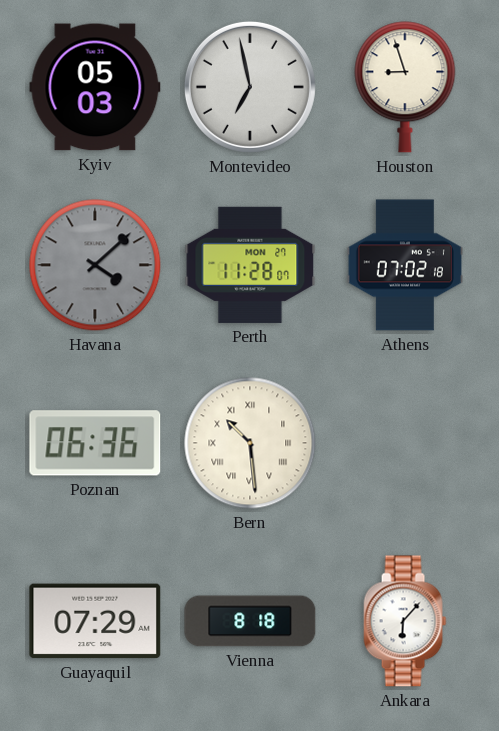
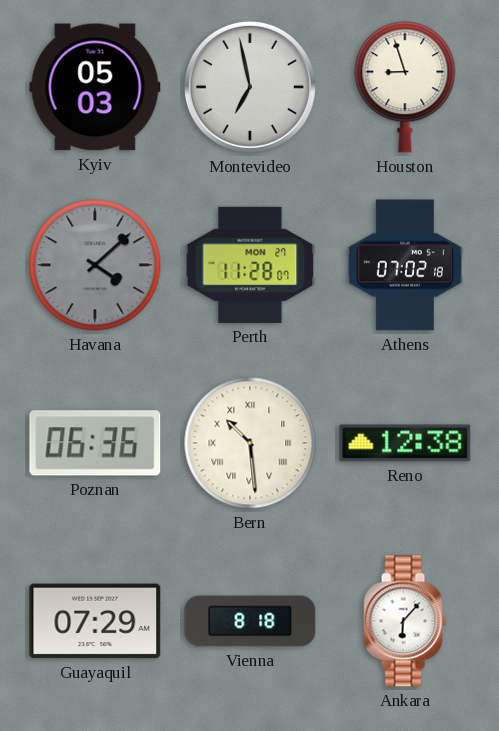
Reno: none -> 12:38
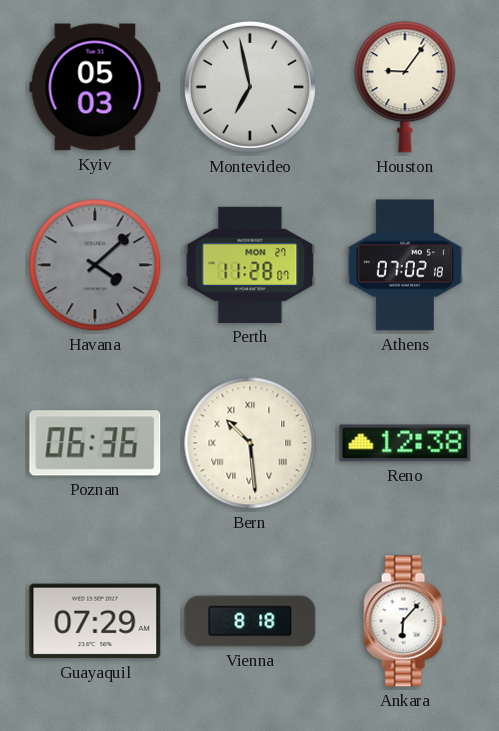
Houston: 8:57 -> 9:06
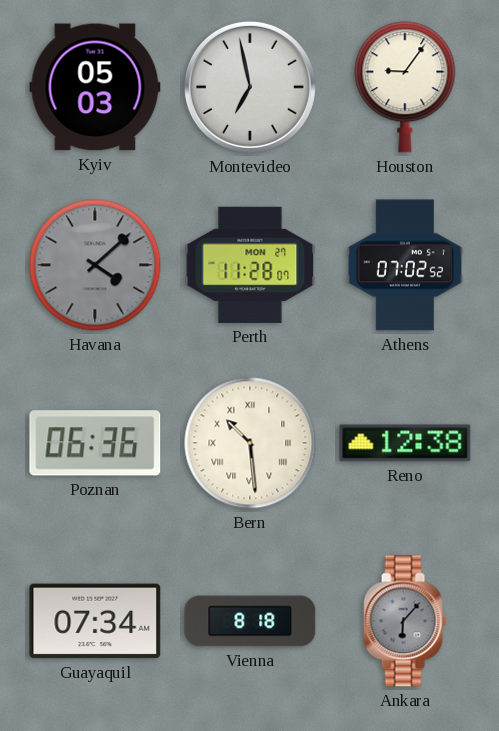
Athens: 07:02:18 -> 07:02:52
Guayaquil: 07:29 -> 07:34
Ankara dial: white -> grey
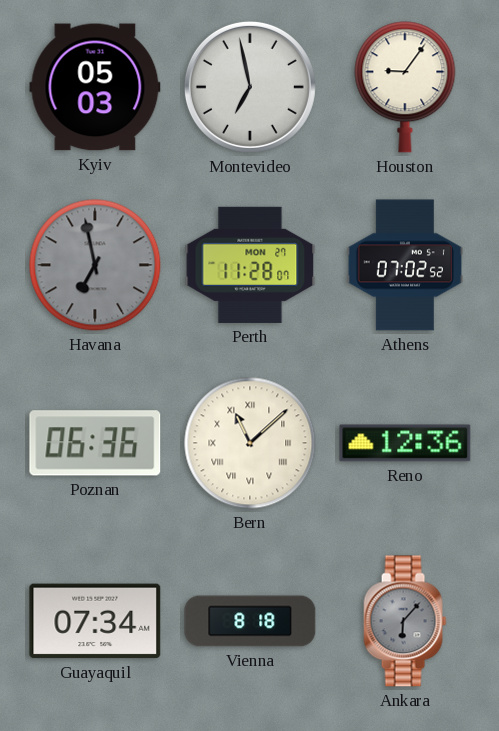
Havana: 4:08 -> 6:58
Bern: 10:29 -> 11:08
Reno: 12:38 -> 12:36
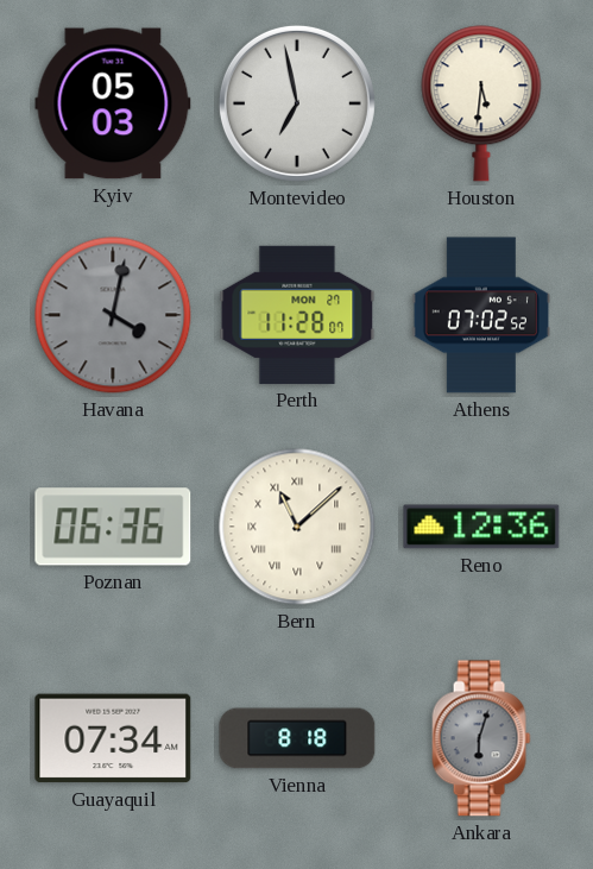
Houston: 9:06 -> 5:31
Havana: 6:58 -> 4:02
Ankara: 6:07 -> 6:03
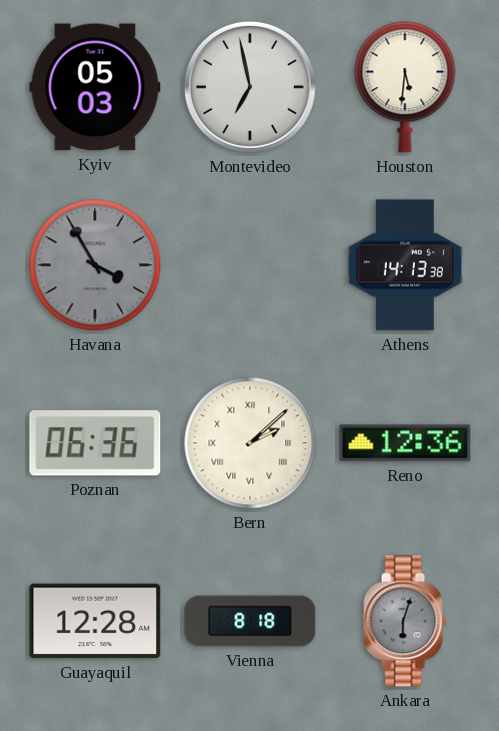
Havana: 4:02 -> 3:55
Perth: 11:28 -> none
Athens: 07:02 -> 14:13
Bern: 11:08 -> 2:08
Guayaquil: 07:34 -> 12:28
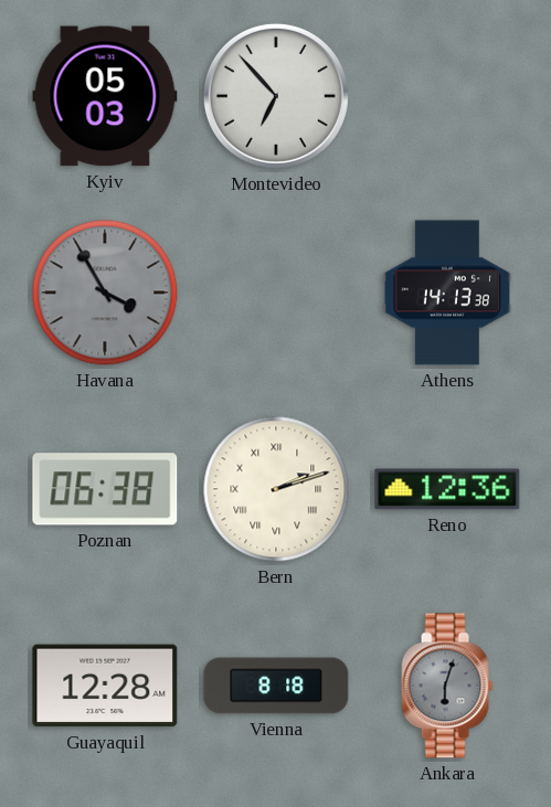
Montevideo: 6:58 -> 6:53
Houston: 5:31 -> none
Poznan: 06:36 -> 06:38
Bern: 2:08 -> 2:12
